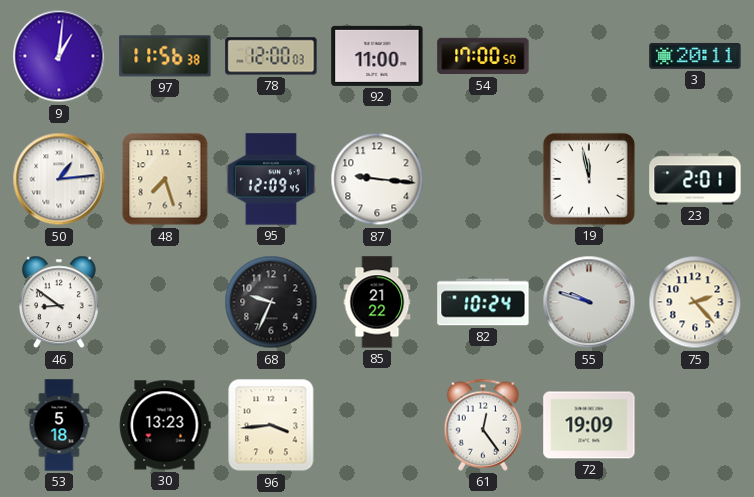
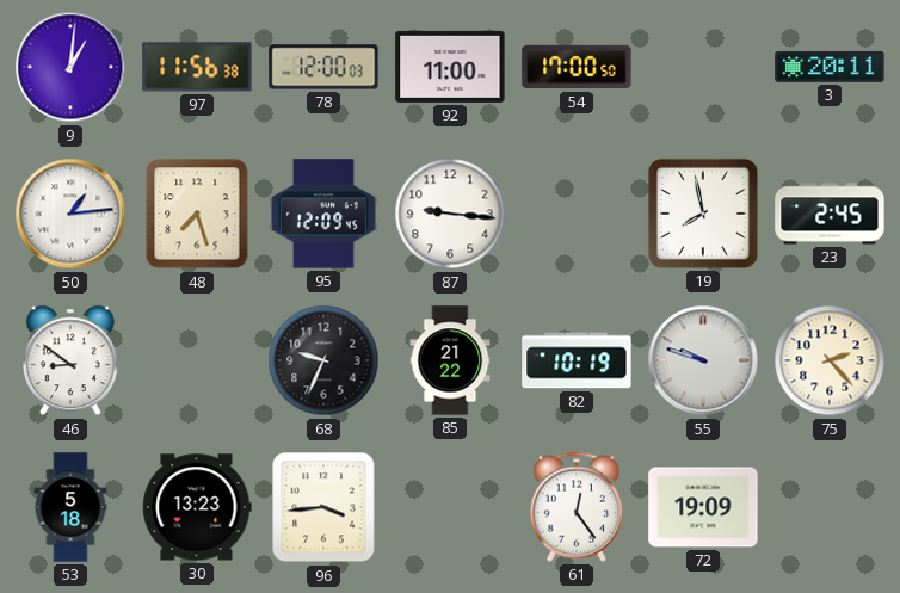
19: 11:58 -> 7:58
23: 2:01 -> 2:45
82: 10:24 -> 10:19
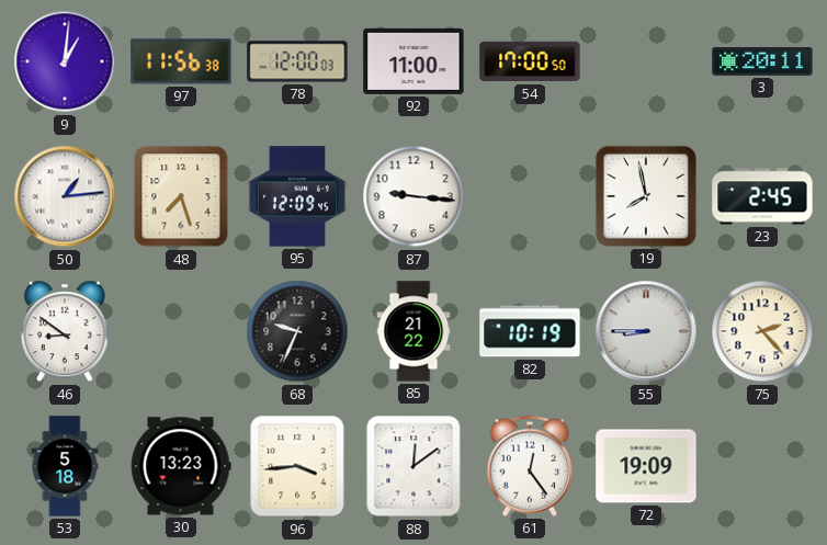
55: 9:48 -> 8:45
88: none -> 12:09
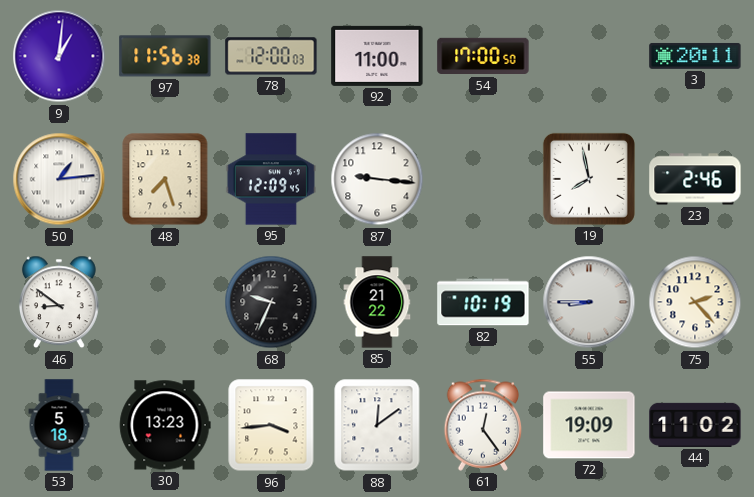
23: 2:45 -> 2:46
44: none -> 11:02
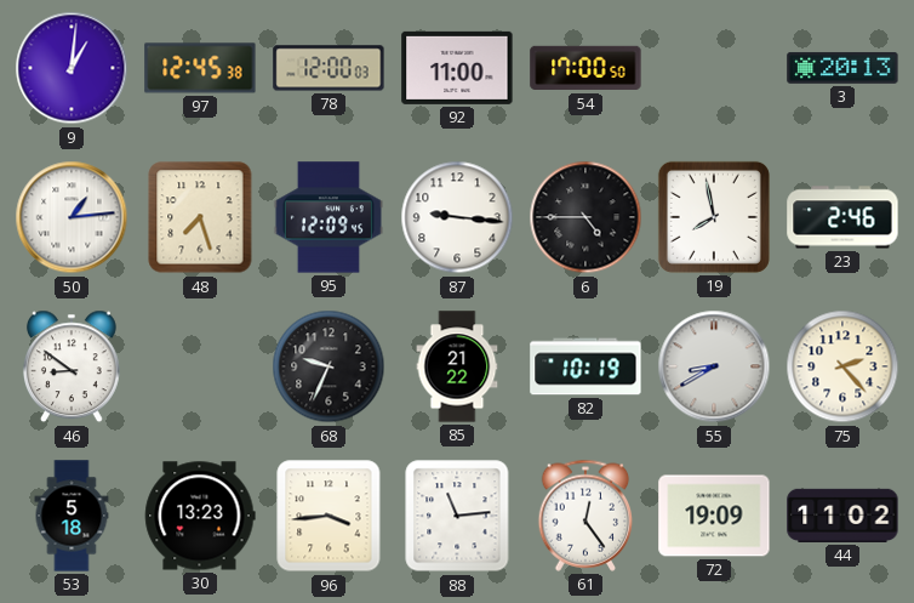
97: 11:56 -> 12:45
3: 20:11 -> 20:13
6: none -> 4:45
55: 8:45 -> 8:40
88: 12:09 -> 11:14
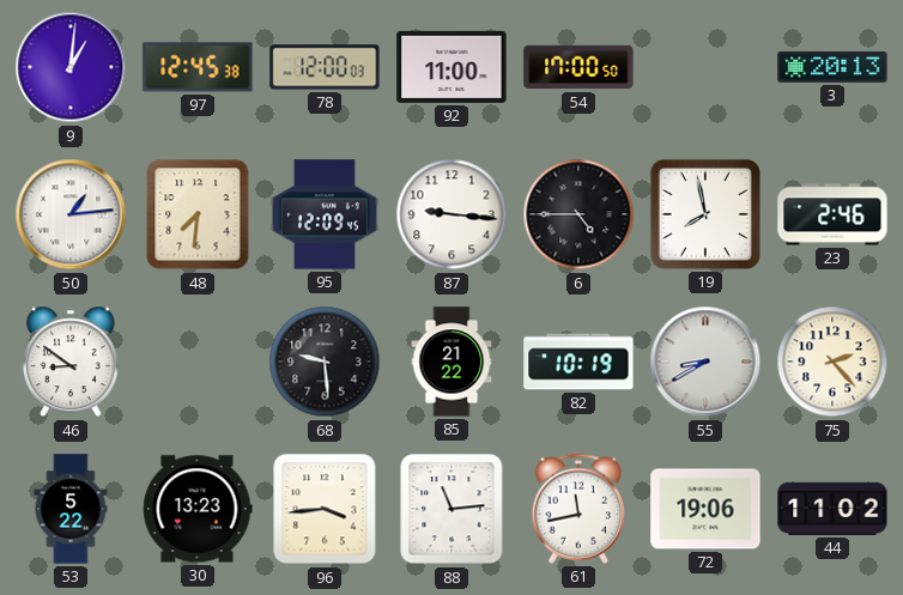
48: 7:27 -> 7:31
68: 9:34 -> 9:29
53: 5:18 -> 5:22
61: 12:24 -> 11:43
72: 19:09 -> 19:06
